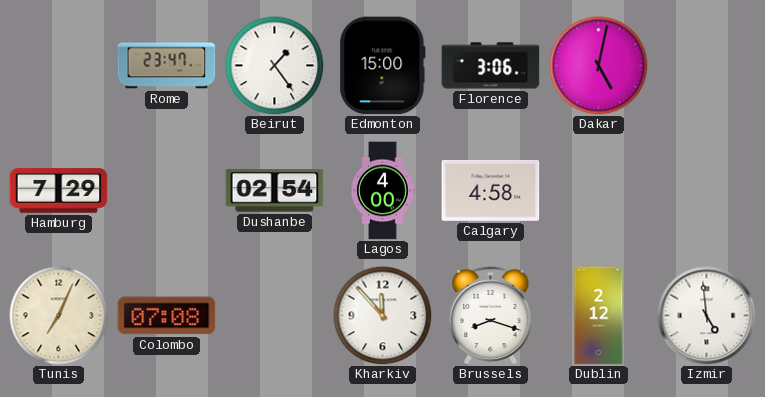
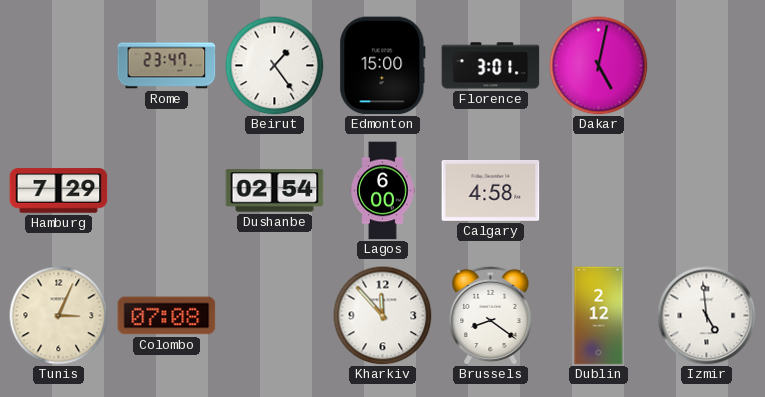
Florence: 3:06 -> 3:01
Lagos: 4:00 -> 6:00
Tunis: 7:04 -> 3:04
Brussels: 8:18 -> 8:21
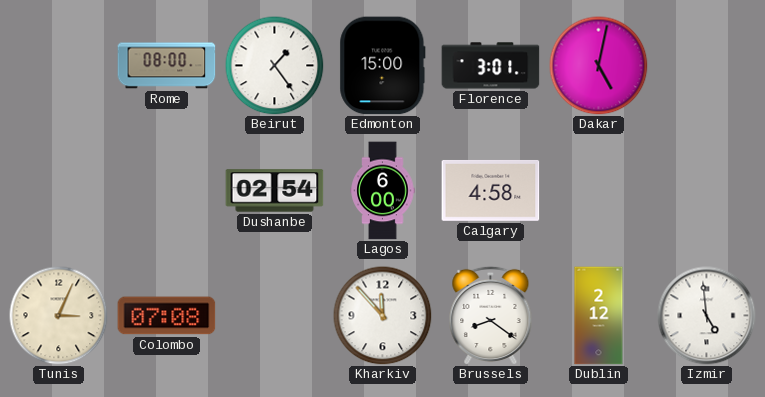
Rome: 23:47 -> 08:00
Hamburg: 7:29 -> none
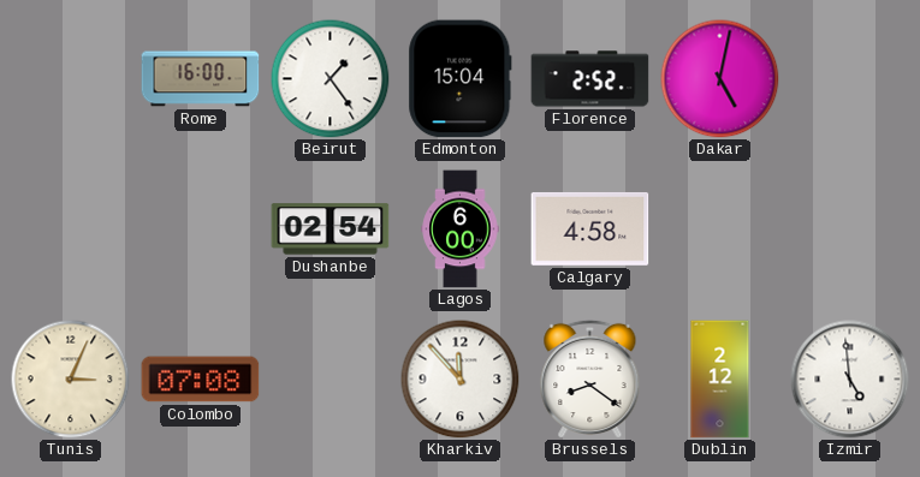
Rome: 08:00 -> 16:00
Edmonton: 15:00 -> 15:04
Florence: 3:01 -> 2:52
